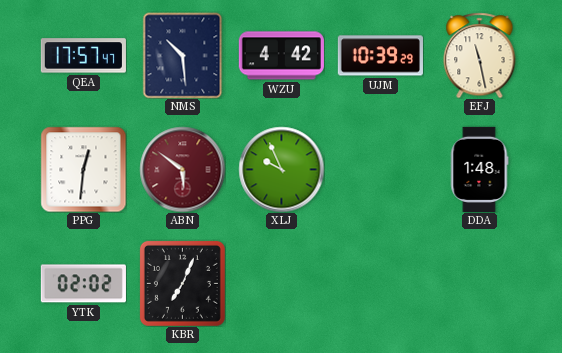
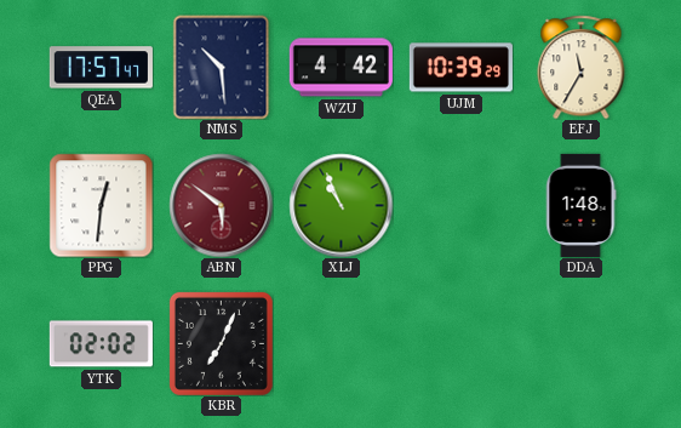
EFJ: 11:28 -> 11:35
XLJ: 9:56 -> 10:56
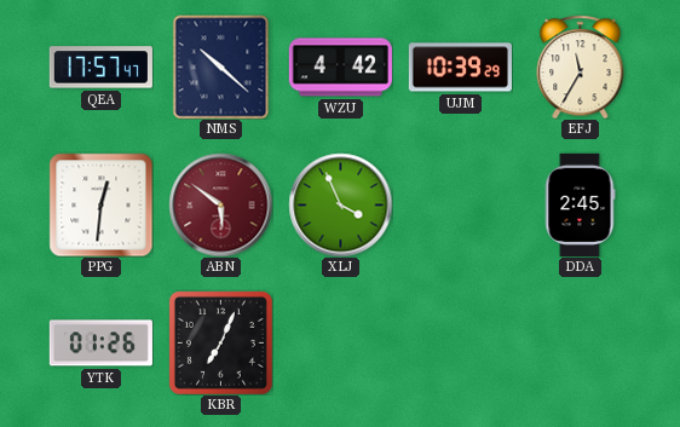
NMS: 10:29 -> 10:22
XLJ: 10:56 -> 3:56
DDA: 1:48 -> 2:45
YTK: 02:02 -> 01:26
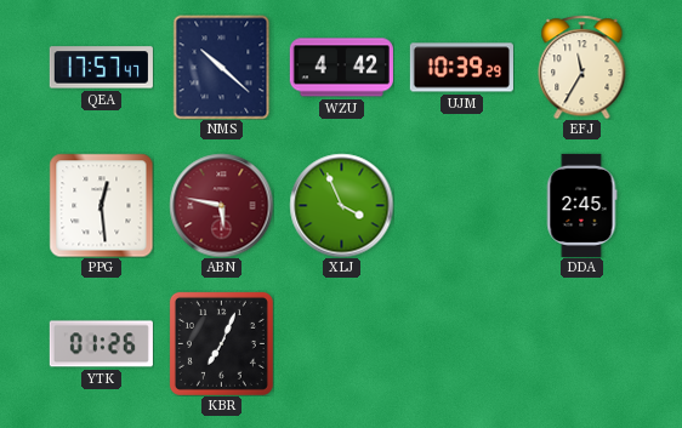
PPG: 12:31 -> 12:29
ABN: 5:51 -> 5:47
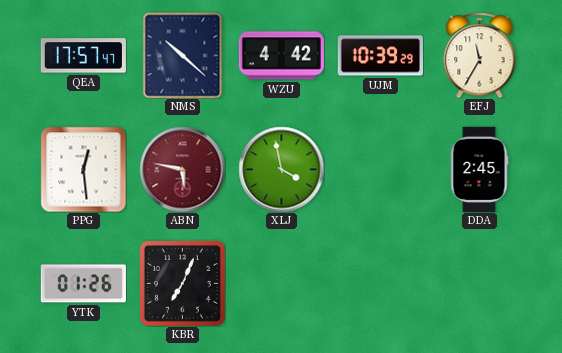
XLJ: 3:56 -> 3:58
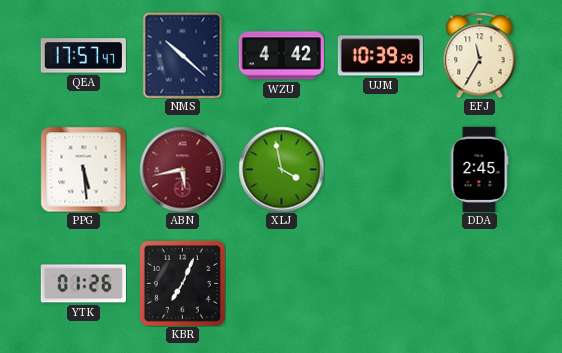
PPG: 12:29 -> 5:29
ABN: 5:47 -> 5:43
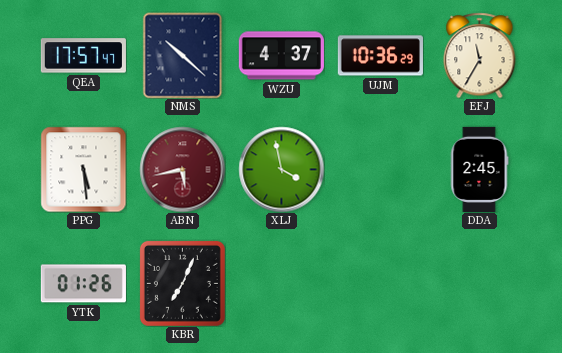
WZU: 4:42 -> 4:37
UJM: 10:39 -> 10:36
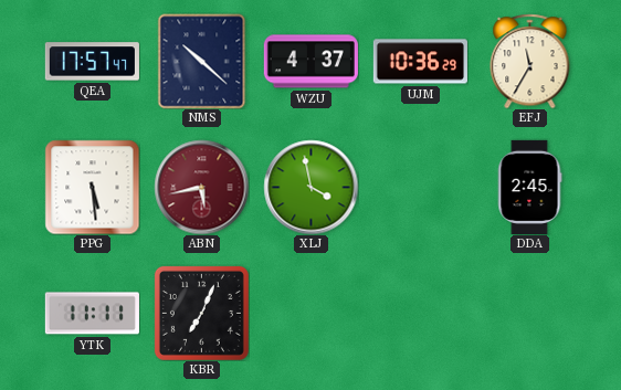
YTK: 01:26 -> 11:11
